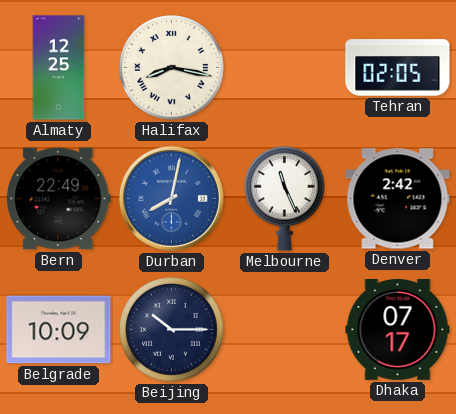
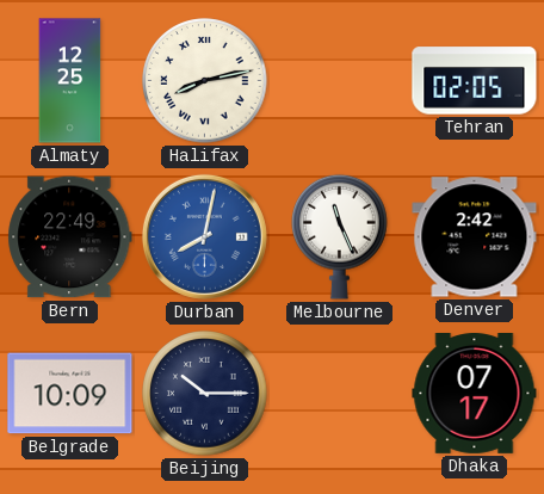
Halifax: 8:17 -> 8:13
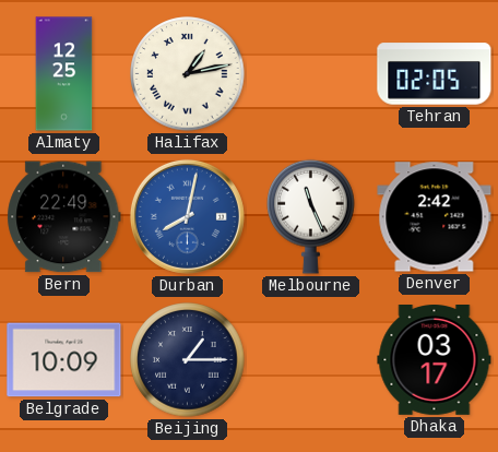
Halifax: 8:13 -> 1:13
Beijing: 10:15 -> 1:15
Dhaka: 07:17 -> 03:17
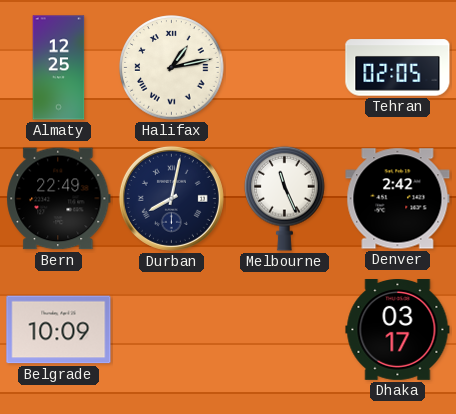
Durban dial: blue -> navy
Beijing: 1:15 -> none
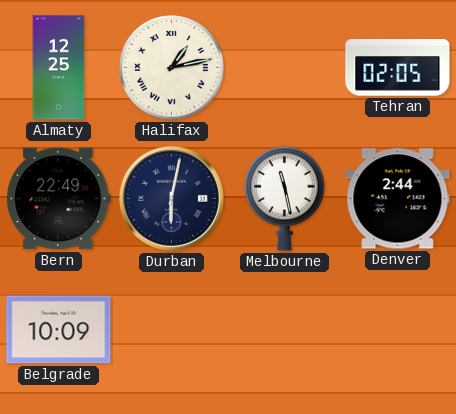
Durban: 8:02 -> 6:02
Melbourne: 11:26 -> 11:28
Denver: 2:42 -> 2:44
Dhaka: 03:17 -> none
